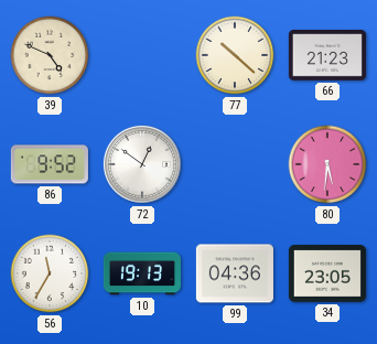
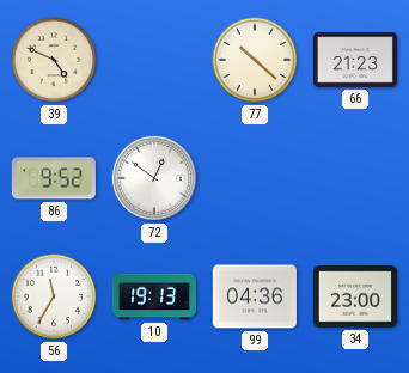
80: 5:31 -> none
34: 23:05 -> 23:00
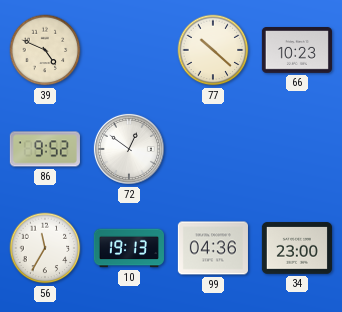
66: 21:23 -> 10:23
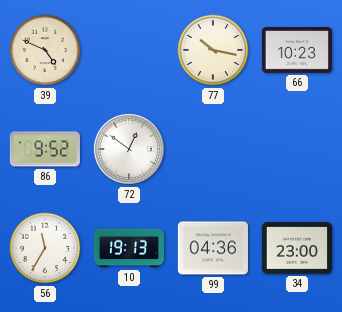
77: 10:22 -> 10:17
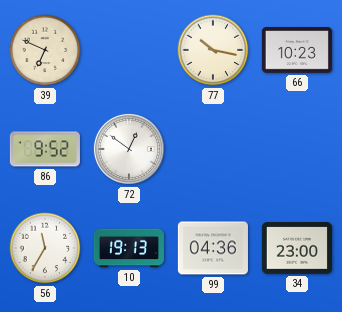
39: 4:49 -> 6:49
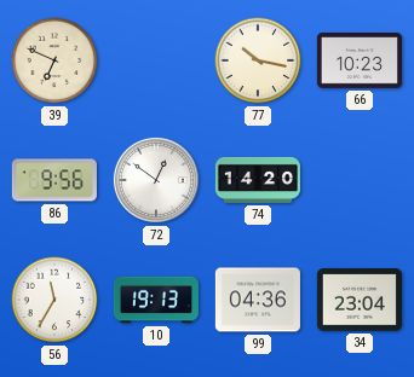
86: 9:52 -> 9:56
74: none -> 14:20
34: 23:00 -> 23:04
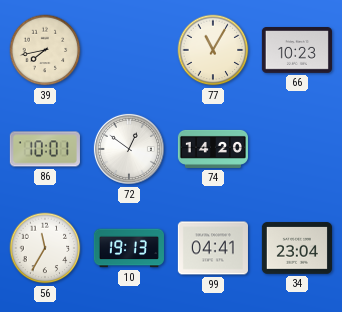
39: 6:49 -> 7:43
77: 10:17 -> 11:05
86: 9:56 -> 10:01
99: 04:36 -> 04:41
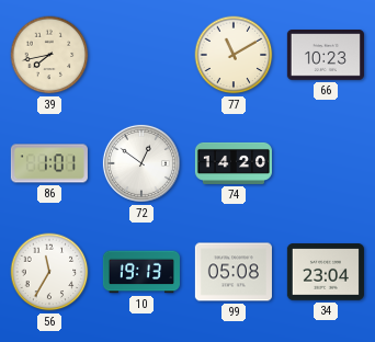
77: 11:05 -> 11:10
86: 10:01 -> 1:01
99: 04:41 -> 05:08
